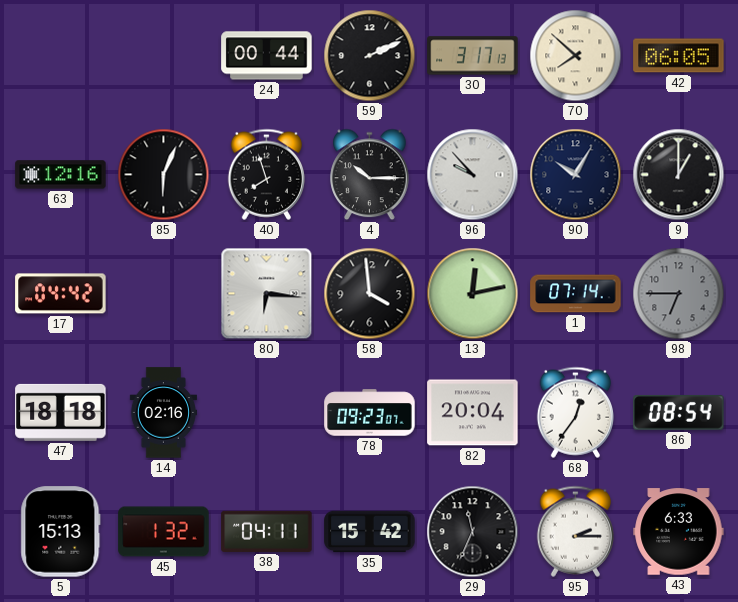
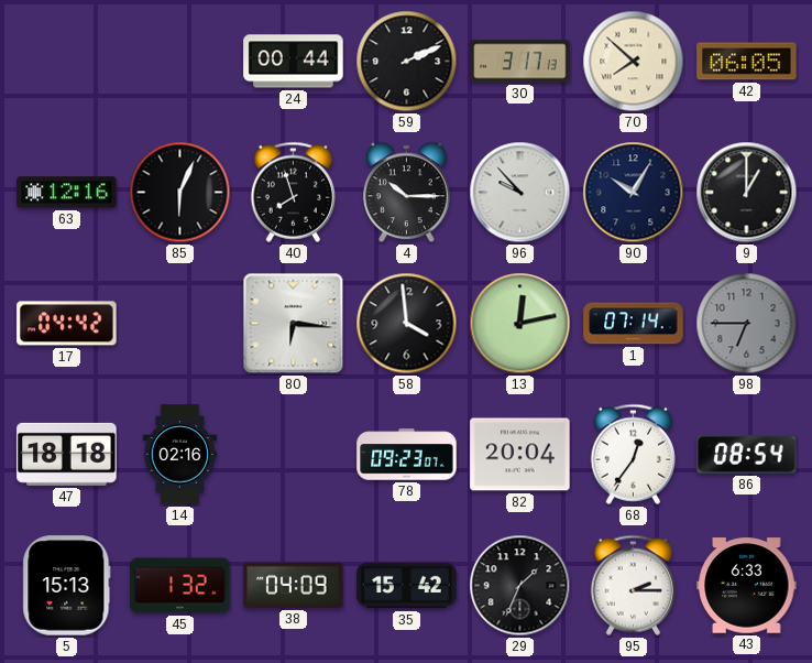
38: 04:11 -> 04:09
29: 11:34 -> 1:34
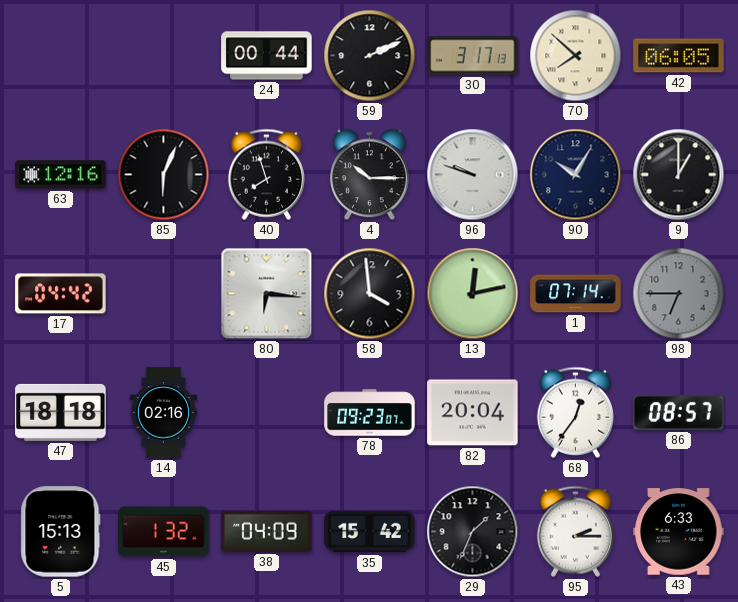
96: 9:53 -> 9:48
86: 08:54 -> 08:57
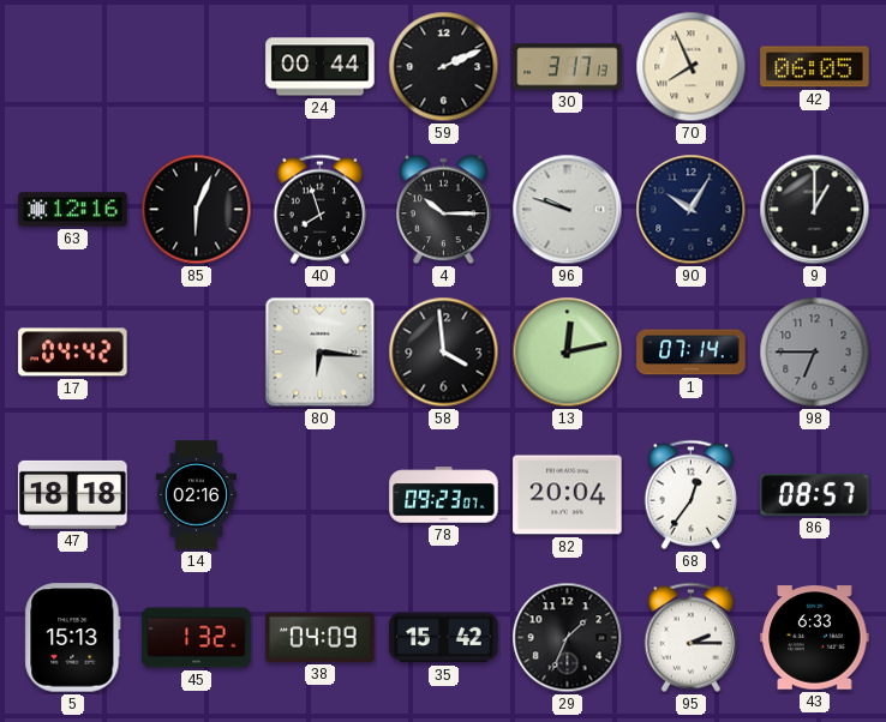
70: 7:52 -> 7:56
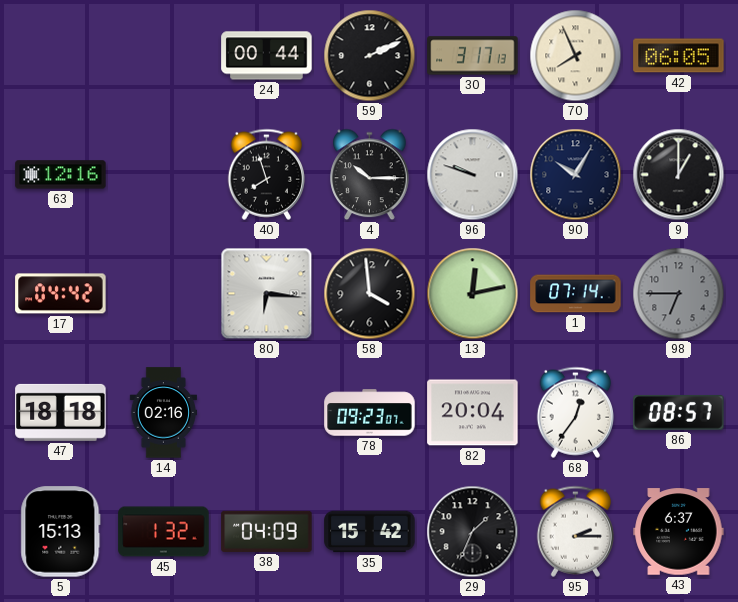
85: 6:04 -> none
43: 6:33 -> 6:37
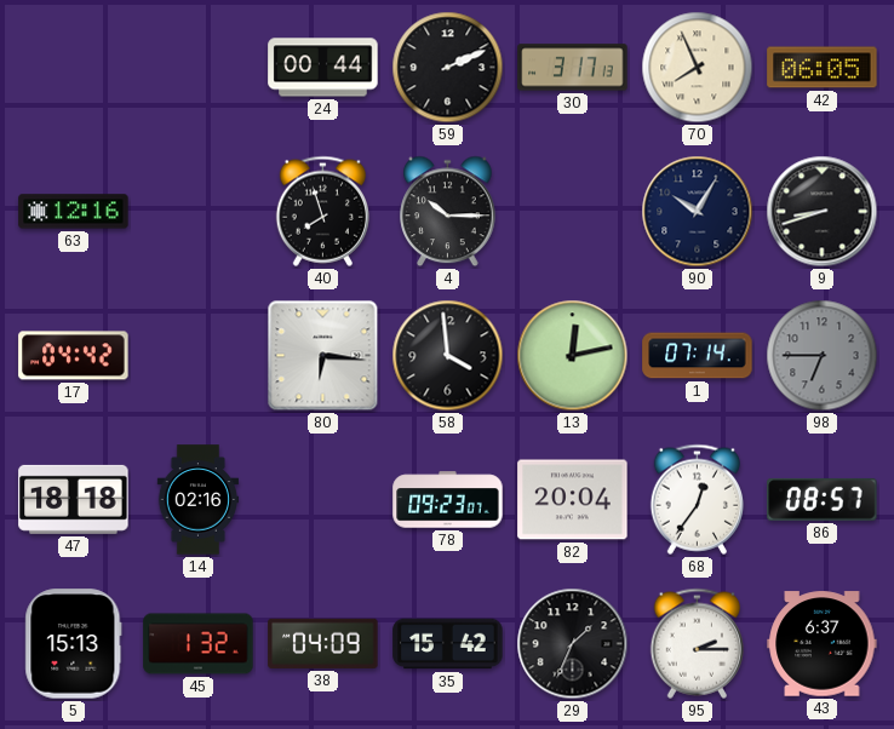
96: 9:48 -> none
9: 1:00 -> 8:42
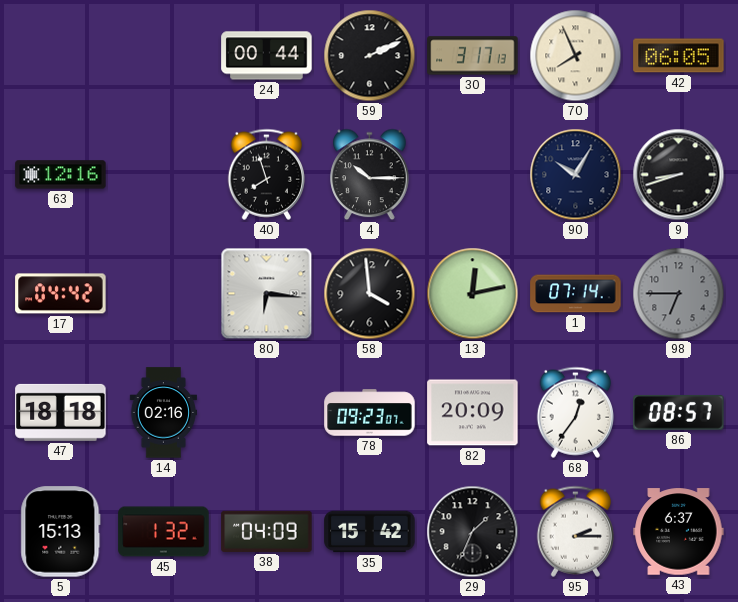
82: 20:04 -> 20:09
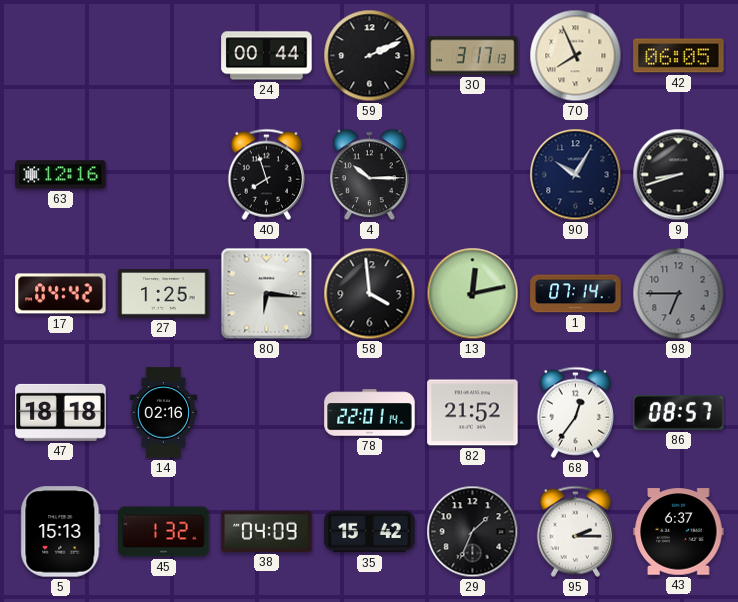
27: none -> 1:25
78: 09:23 -> 22:01
82: 20:09 -> 21:52
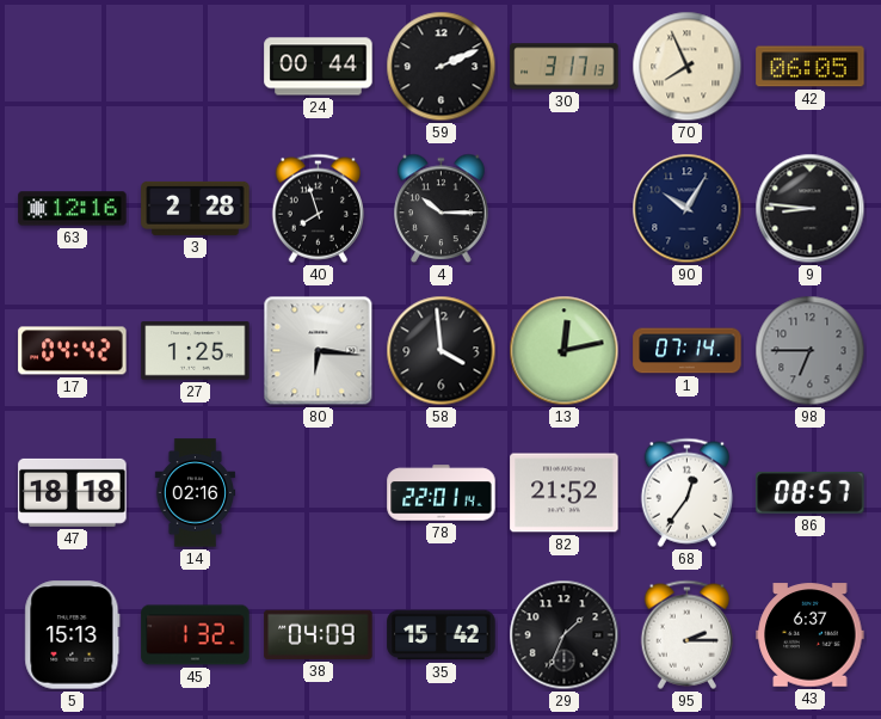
3: none -> 2:28
9: 8:42 -> 8:46
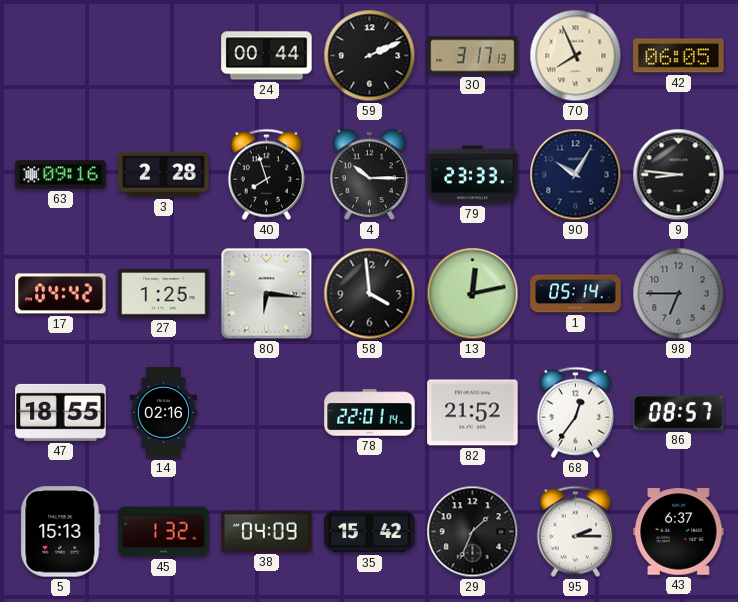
63: 12:16 -> 09:16
79: none -> 23:33
1: 07:14 -> 05:14
47: 18:18 -> 18:55
